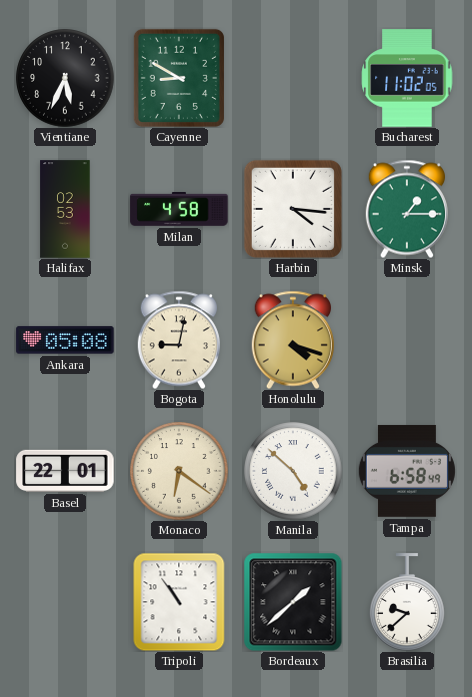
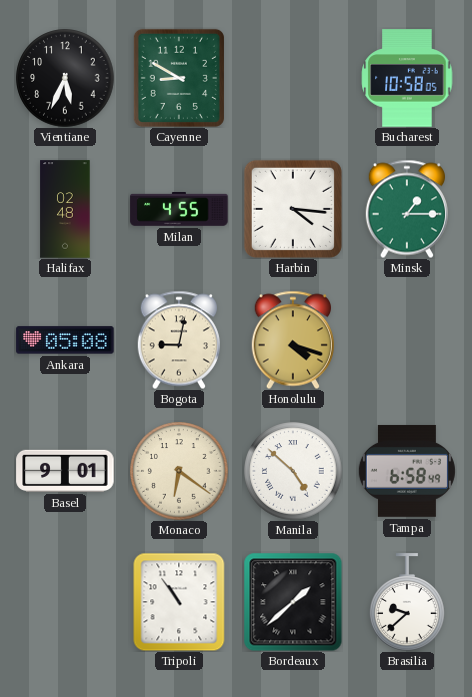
Bucharest: 11:02 -> 10:58
Halifax: 02:53 -> 02:48
Milan: 4:58 -> 4:55
Basel: 22:01 -> 9:01
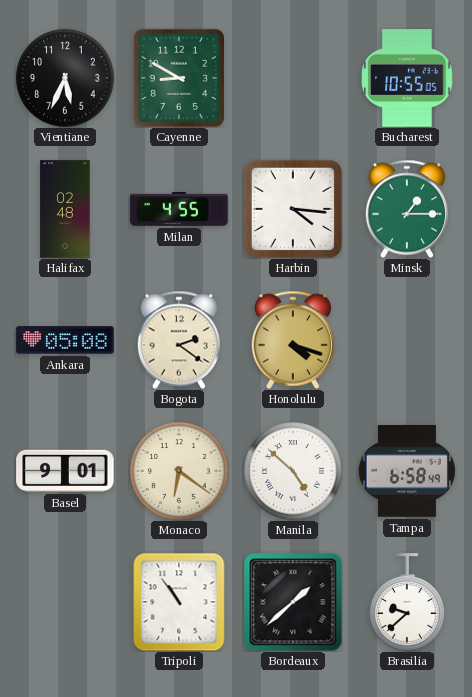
Bucharest: 10:58 -> 10:55
Bogota: 9:02 -> 2:21
